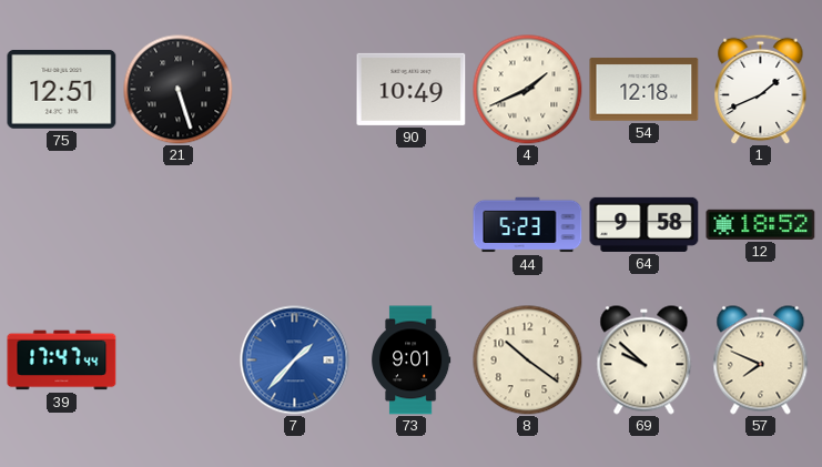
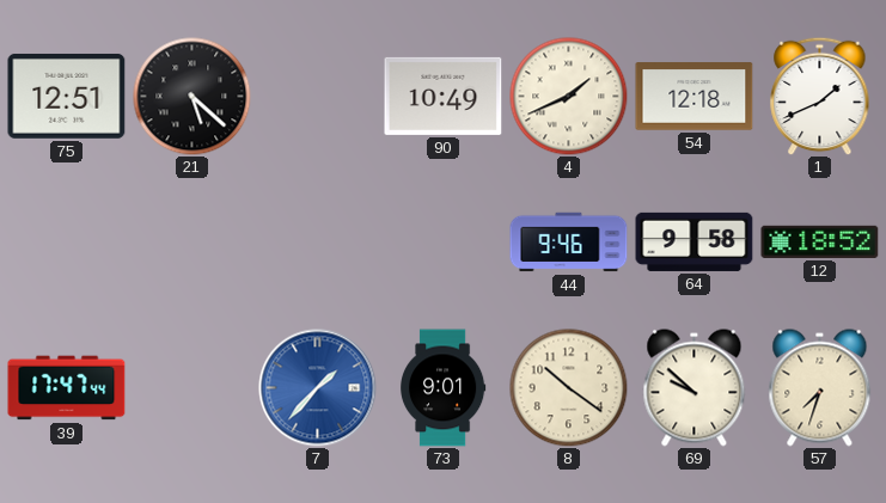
21: 5:27 -> 5:22
44: 5:23 -> 9:46
57: 7:49 -> 7:33
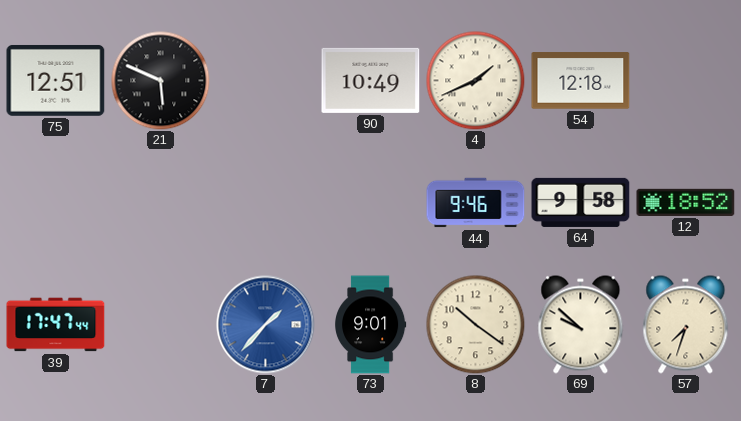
21: 5:22 -> 5:49
1: 1:41 -> none
